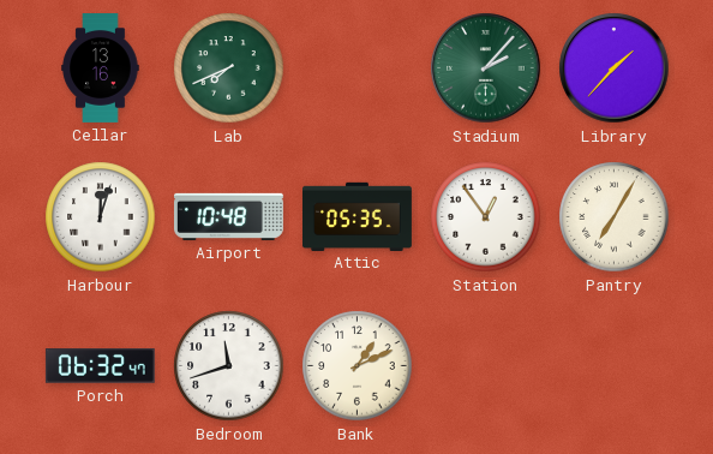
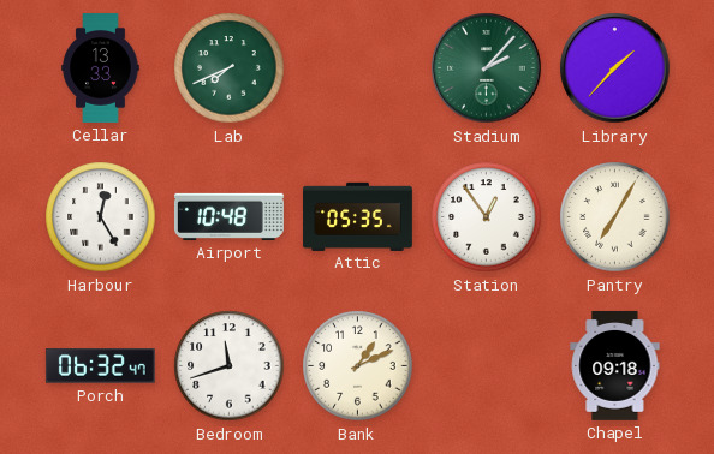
Cellar: 13:16 -> 13:33
Harbour: 12:03 -> 12:25
Chapel: none -> 09:18
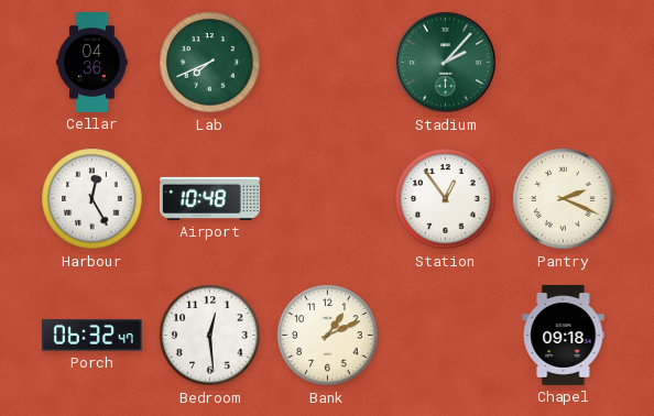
Cellar: 13:33 -> 04:36
Library: 1:37 -> none
Attic: 05:35 -> none
Pantry: 7:05 -> 2:19
Bedroom: 11:42 -> 12:29
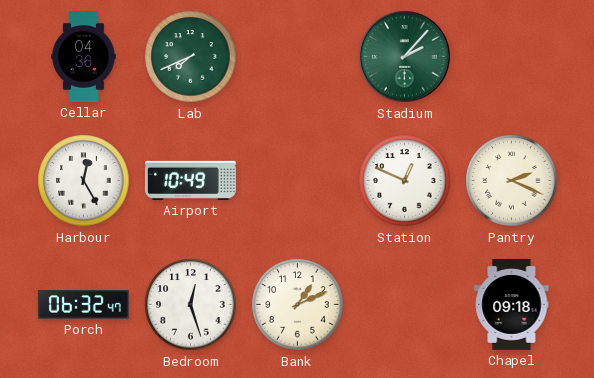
Airport: 10:48 -> 10:49
Station: 12:54 -> 12:49
Bedroom: 12:29 -> 12:27
